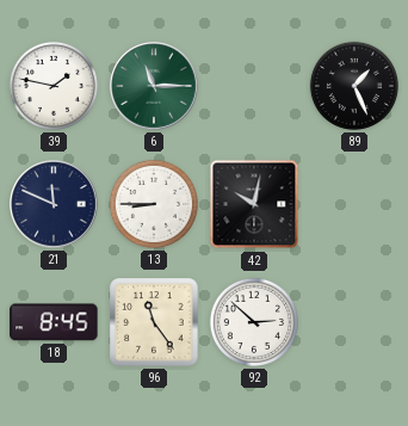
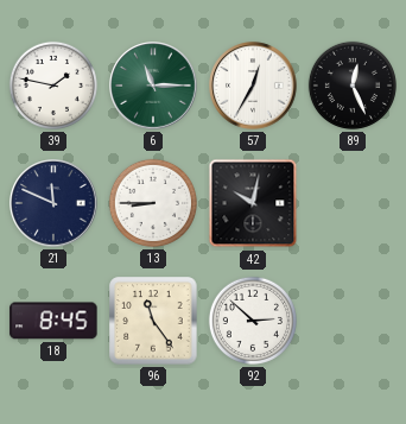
57: none -> 12:35
89: 1:26 -> 12:26
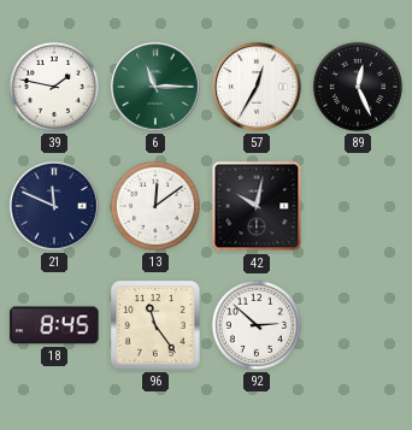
13: 8:45 -> 12:09
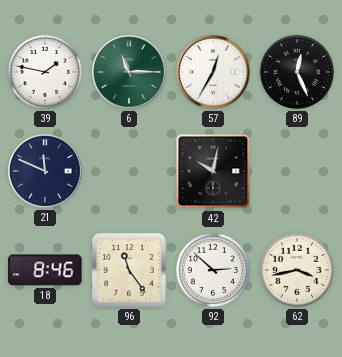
13: 12:09 -> none
18: 8:45 -> 8:46
62: none -> 3:43
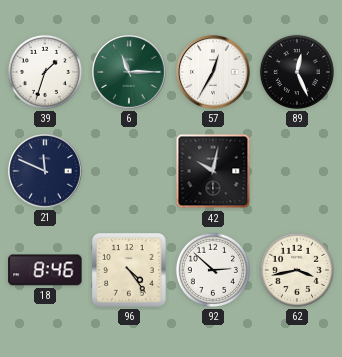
39: 1:47 -> 1:33
96: 11:24 -> 4:24
